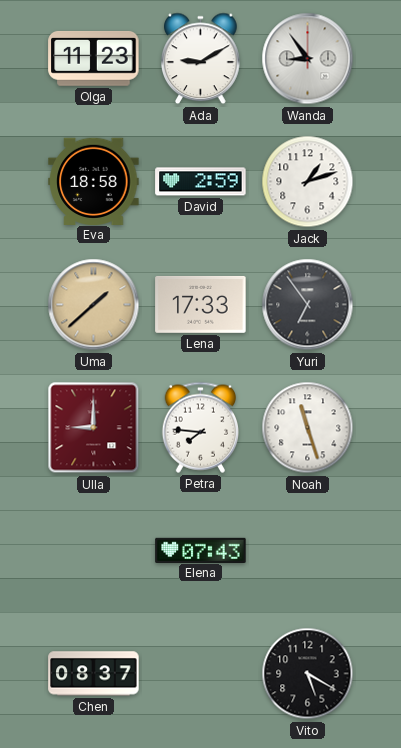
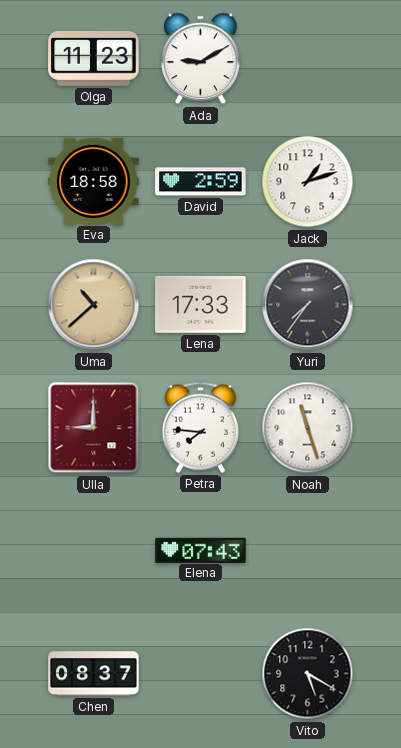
Wanda: 8:54 -> none
Uma: 1:38 -> 10:38
Yuri: 6:54 -> 7:36
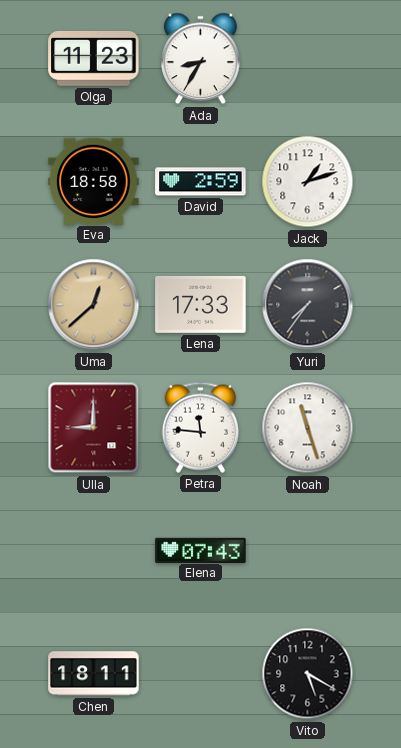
Ada: 9:10 -> 8:35
Uma: 10:38 -> 12:38
Petra: 7:46 -> 11:46
Chen: 08:37 -> 18:11
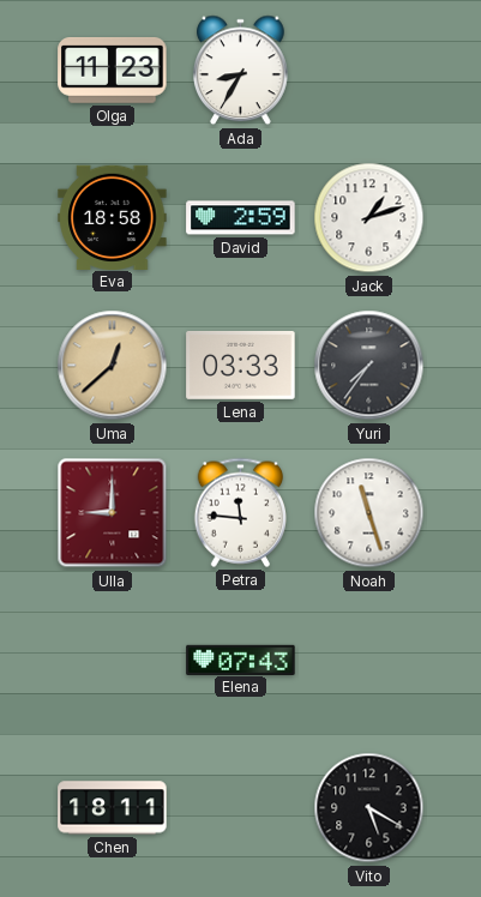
Lena: 17:33 -> 03:33
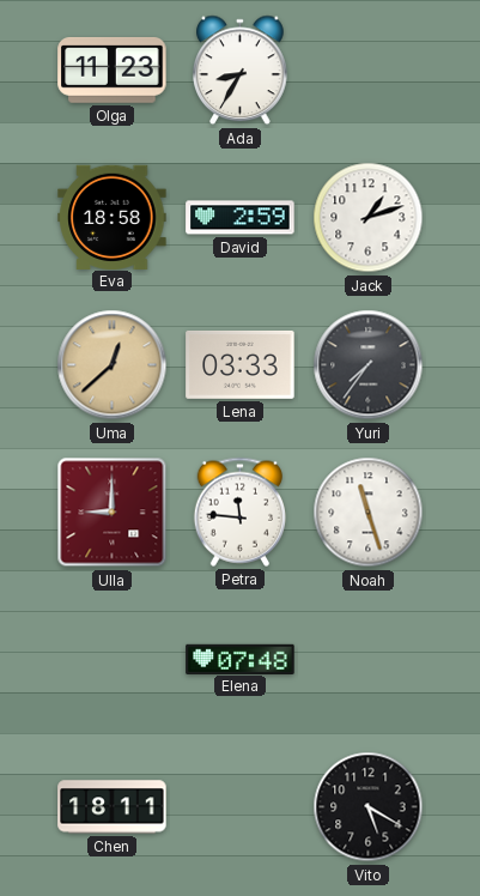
Elena: 07:43 -> 07:48
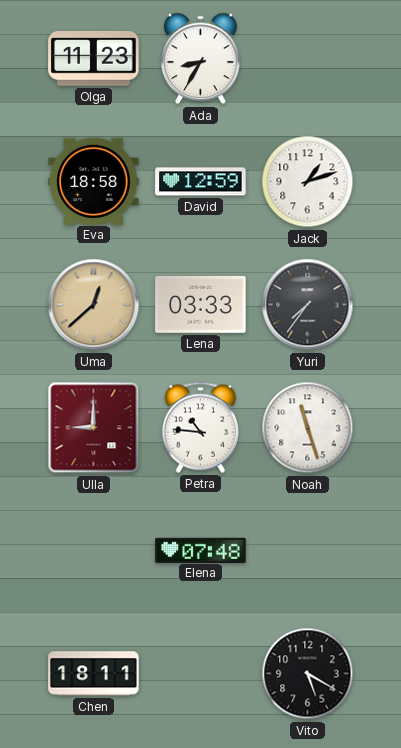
David: 2:59 -> 12:59
Petra: 11:46 -> 10:46
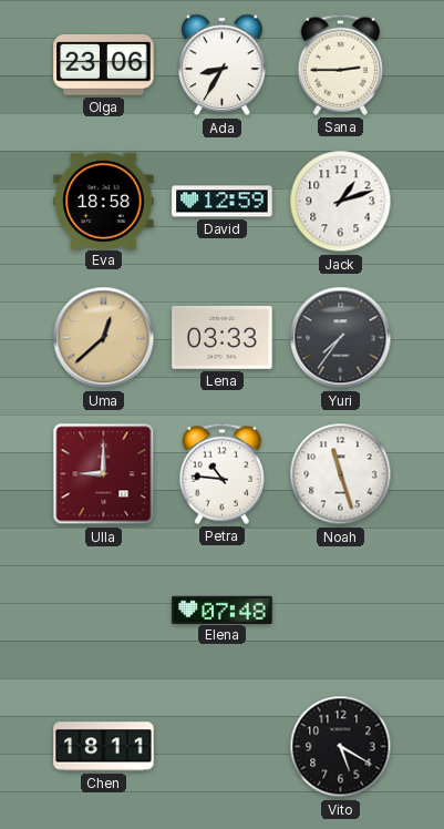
Olga: 11:23 -> 23:06
Sana: none -> 2:45
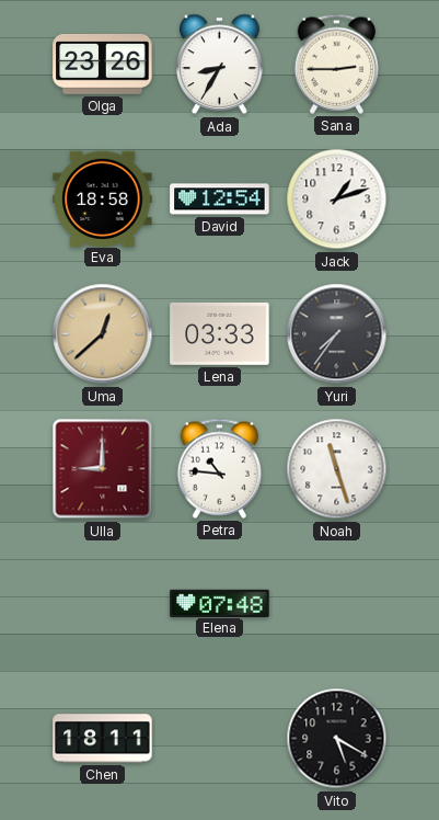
Olga: 23:06 -> 23:26
David: 12:59 -> 12:54
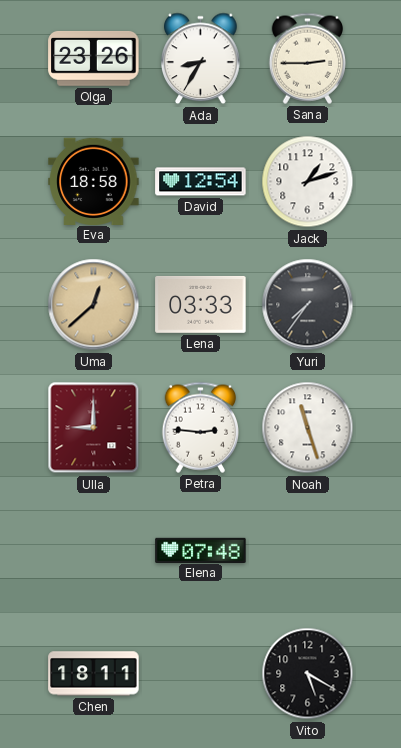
Petra: 10:46 -> 2:46
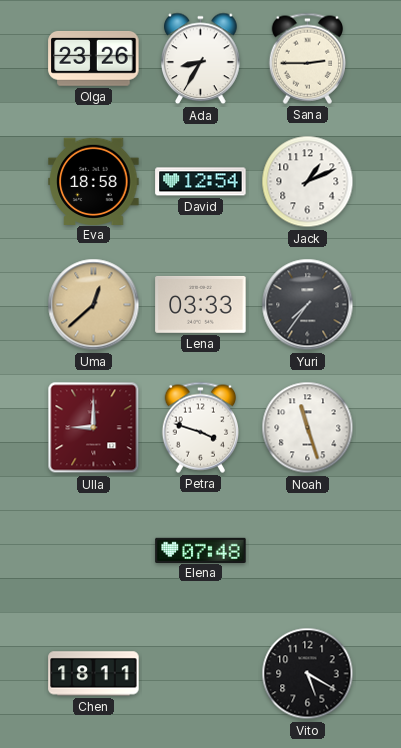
Jack: 1:12 -> 1:11
Petra: 2:46 -> 3:48
